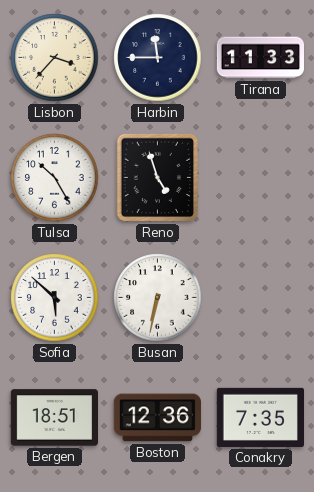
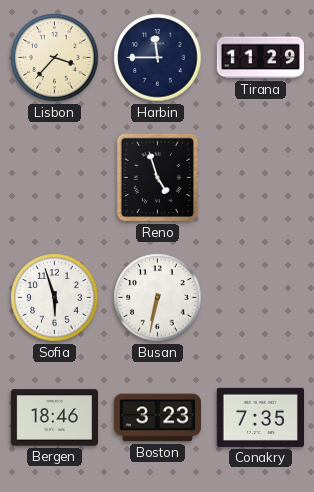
Tirana: 11:33 -> 11:29
Tulsa: 10:25 -> none
Sofia: 5:52 -> 5:57
Bergen: 18:51 -> 18:46
Boston: 12:36 -> 3:23
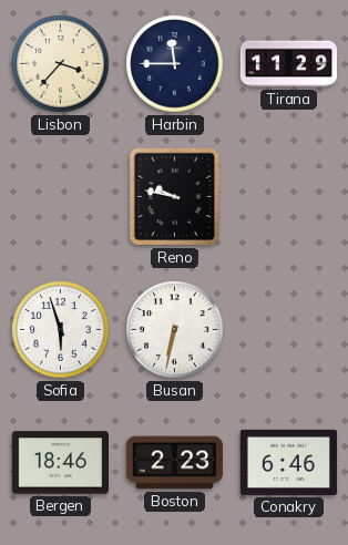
Reno: 4:57 -> 9:47
Boston: 3:23 -> 2:23
Conakry: 7:35 -> 6:46
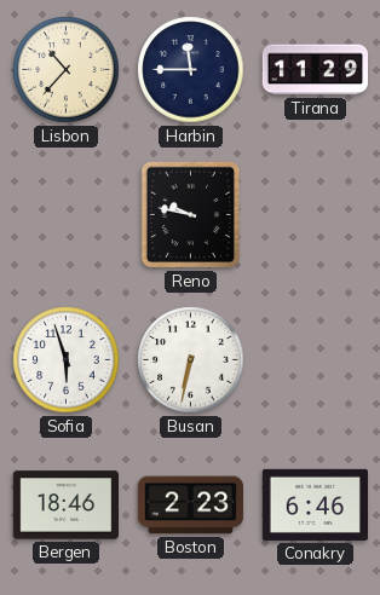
Lisbon: 3:37 -> 10:37
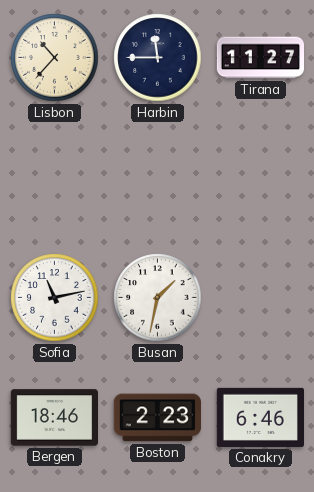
Tirana: 11:29 -> 11:27
Reno: 9:47 -> none
Sofia: 5:57 -> 11:13
Busan: 6:32 -> 1:32
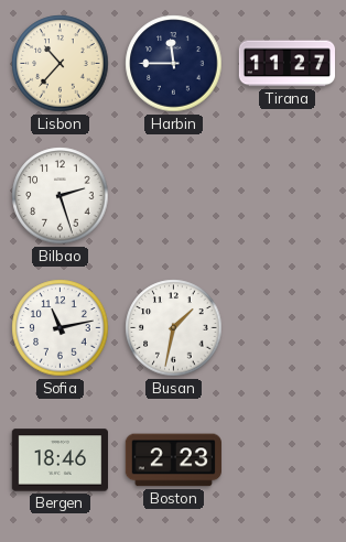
Bilbao: none -> 2:27
Conakry: 6:46 -> none
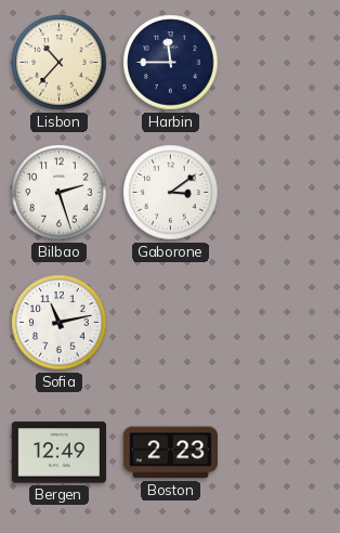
Tirana: 11:27 -> none
Gaborone: none -> 3:09
Busan: 1:32 -> none
Bergen: 18:46 -> 12:49
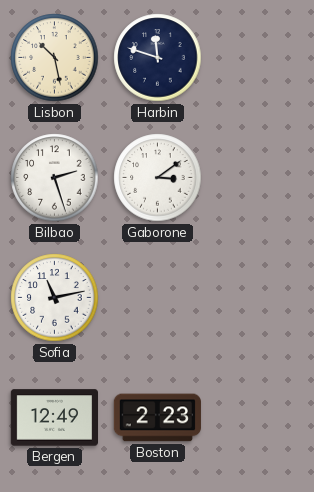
Lisbon: 10:37 -> 10:28
Harbin: 11:45 -> 11:48
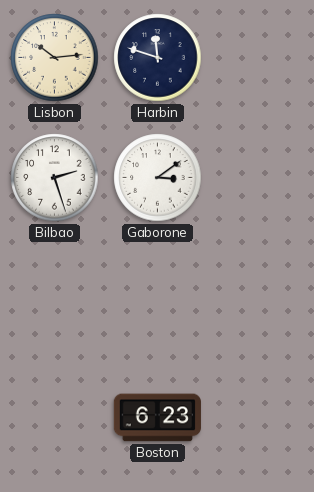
Lisbon: 10:28 -> 10:14
Sofia: 11:13 -> none
Bergen: 12:49 -> none
Boston: 2:23 -> 6:23
